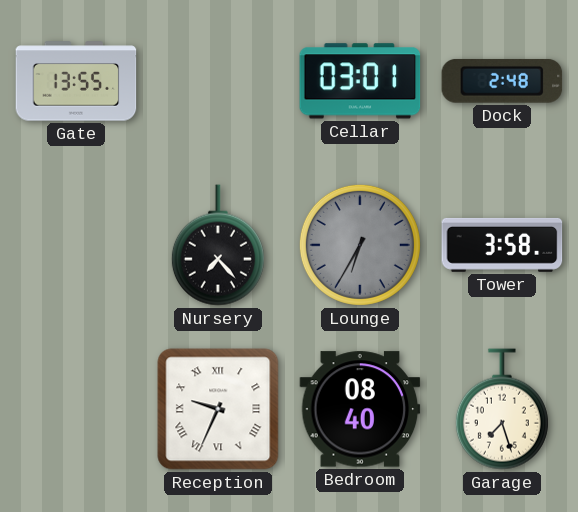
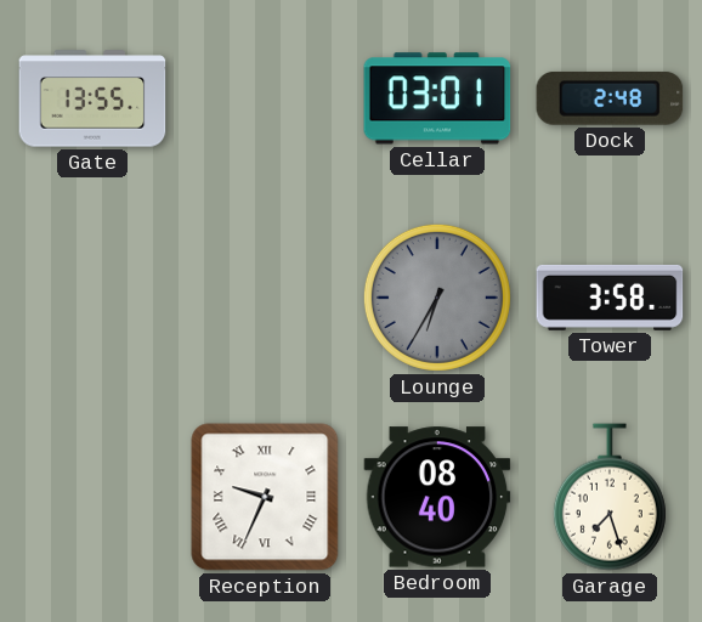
Nursery: 7:23 -> none
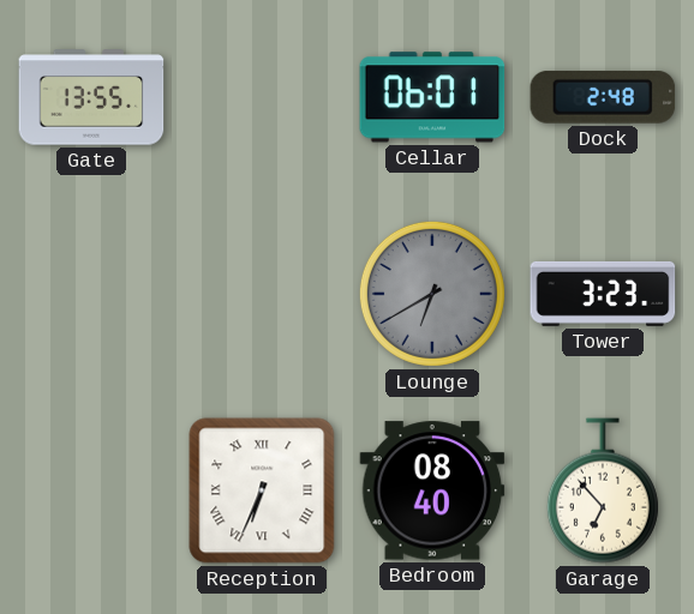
Cellar: 03:01 -> 06:01
Lounge: 6:35 -> 6:40
Tower: 3:58 -> 3:23
Reception: 9:34 -> 6:34
Garage: 7:27 -> 6:53
